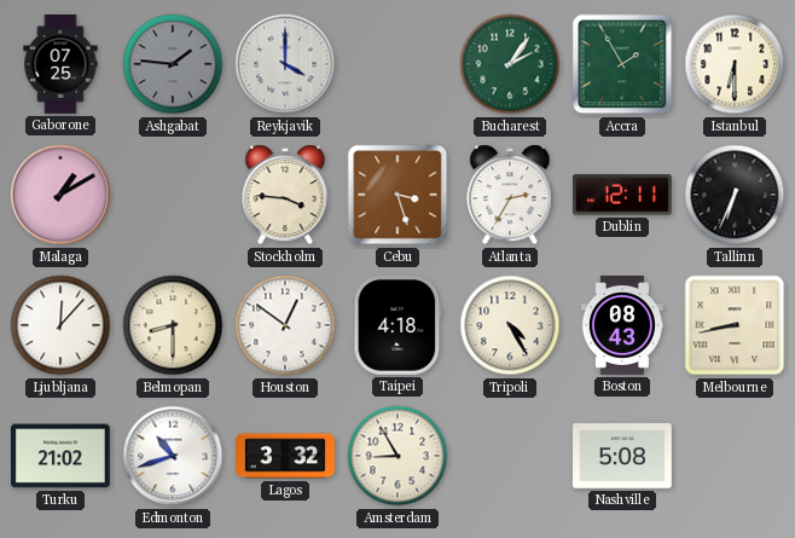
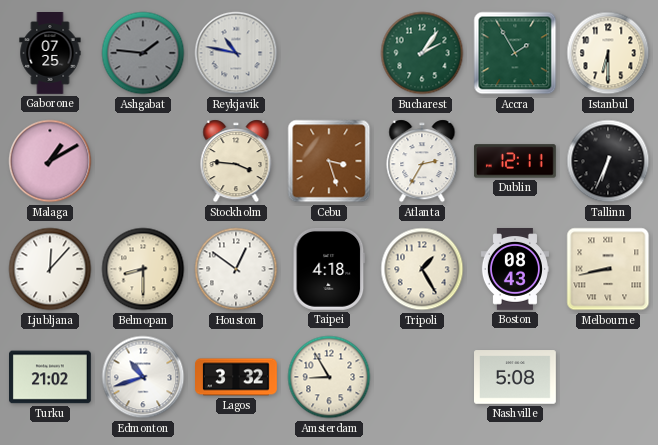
Reykjavik: 4:00 -> 10:47
Tripoli: 4:25 -> 1:25
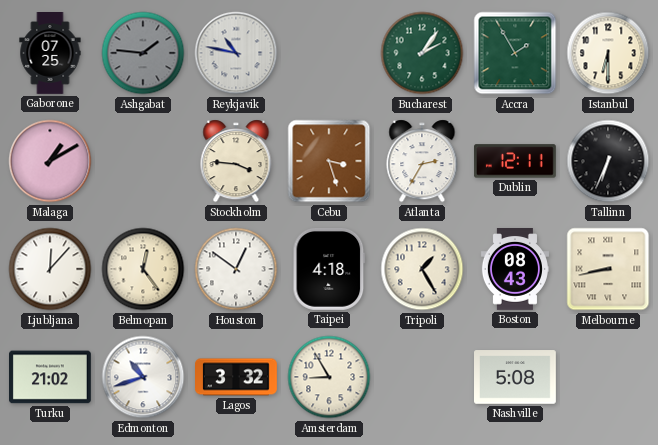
Belmopan: 8:30 -> 12:24
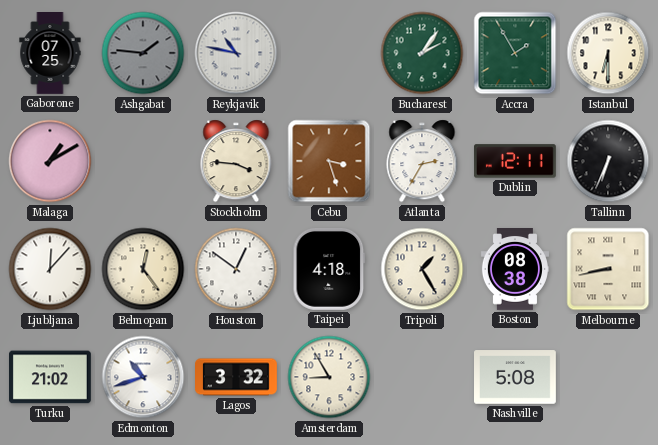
Boston: 08:43 -> 08:38
